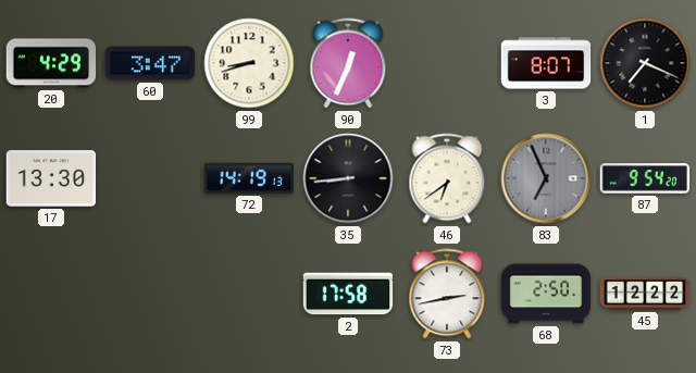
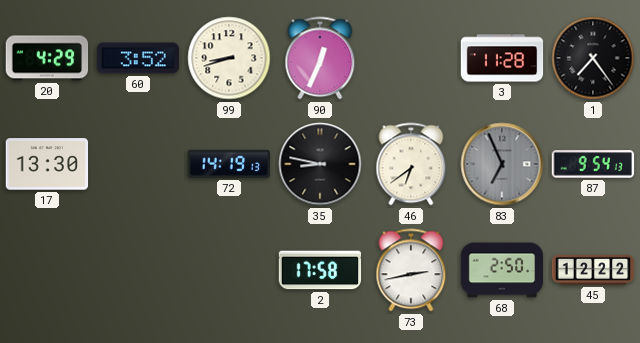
60: 3:47 -> 3:52
3: 8:07 -> 11:28
1: 7:19 -> 7:24
35: 8:44 -> 8:47
87: 9:54:20 -> 9:54:13
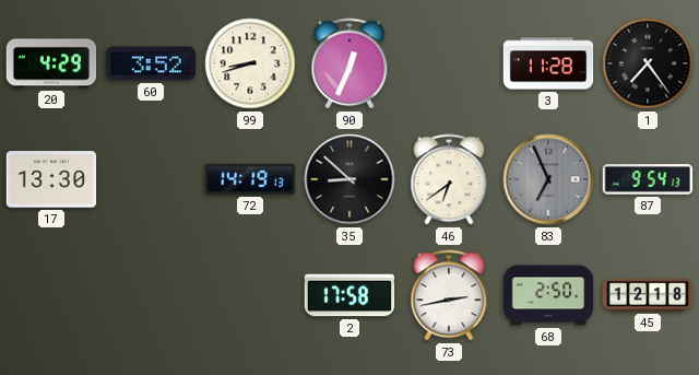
35: 8:47 -> 8:52
45: 12:22 -> 12:18
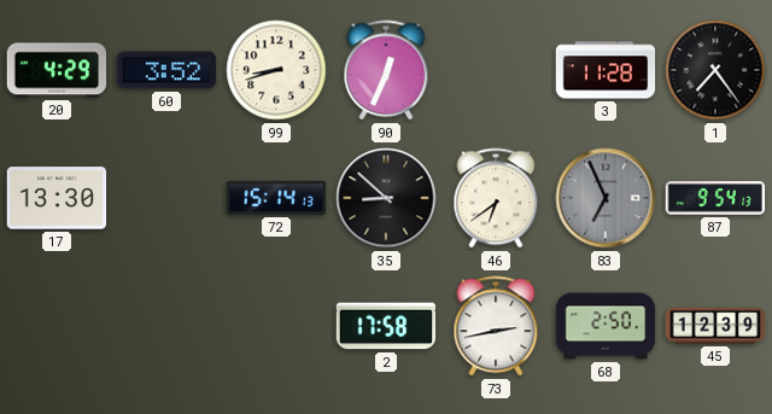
72: 14:19 -> 15:14
45: 12:18 -> 12:39
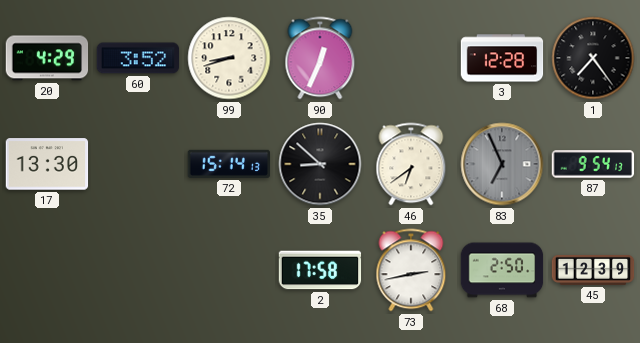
3: 11:28 -> 12:28
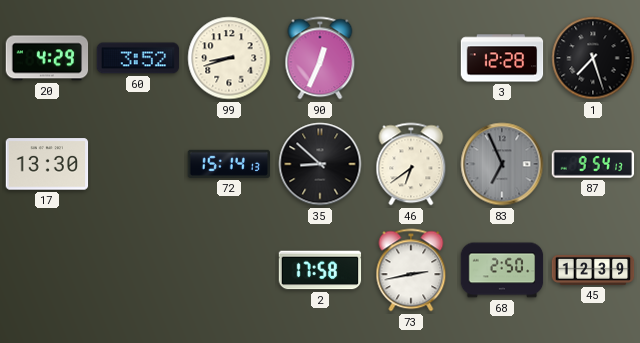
1: 7:24 -> 7:27
